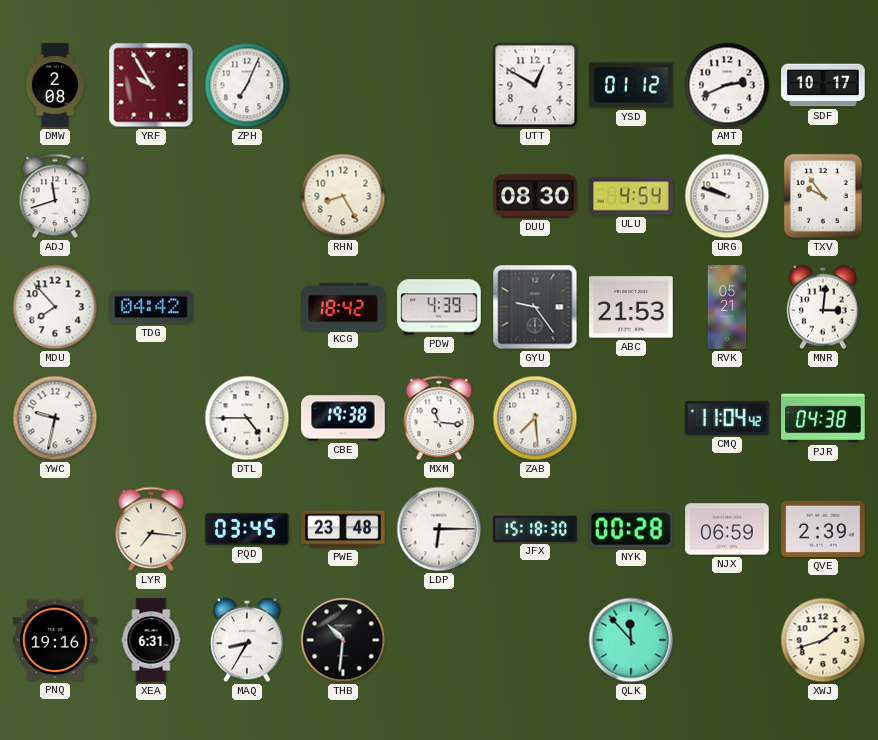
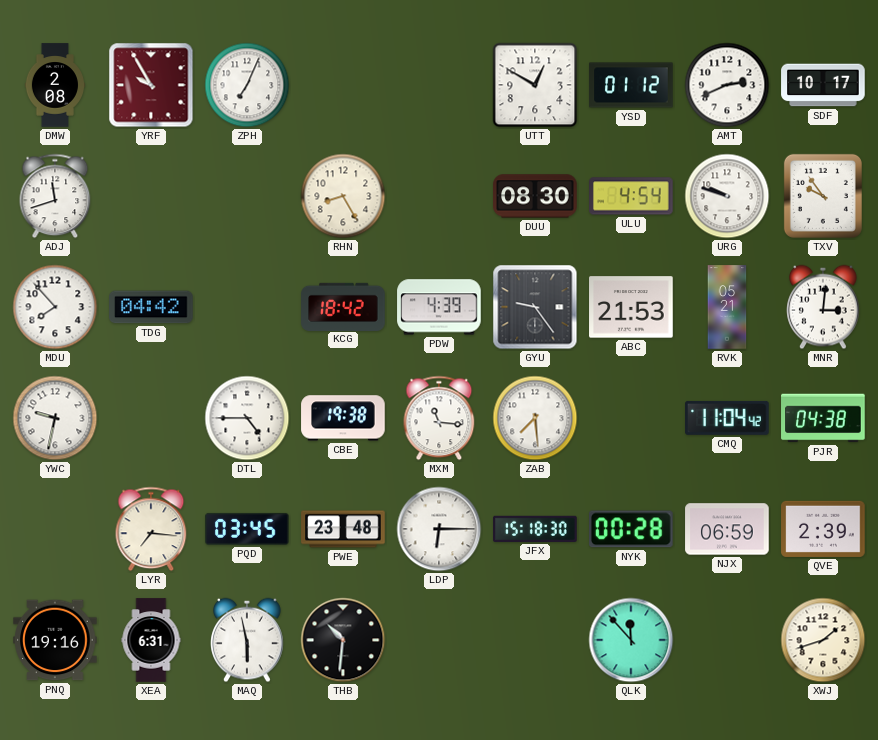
MAQ: 8:35 -> 5:58
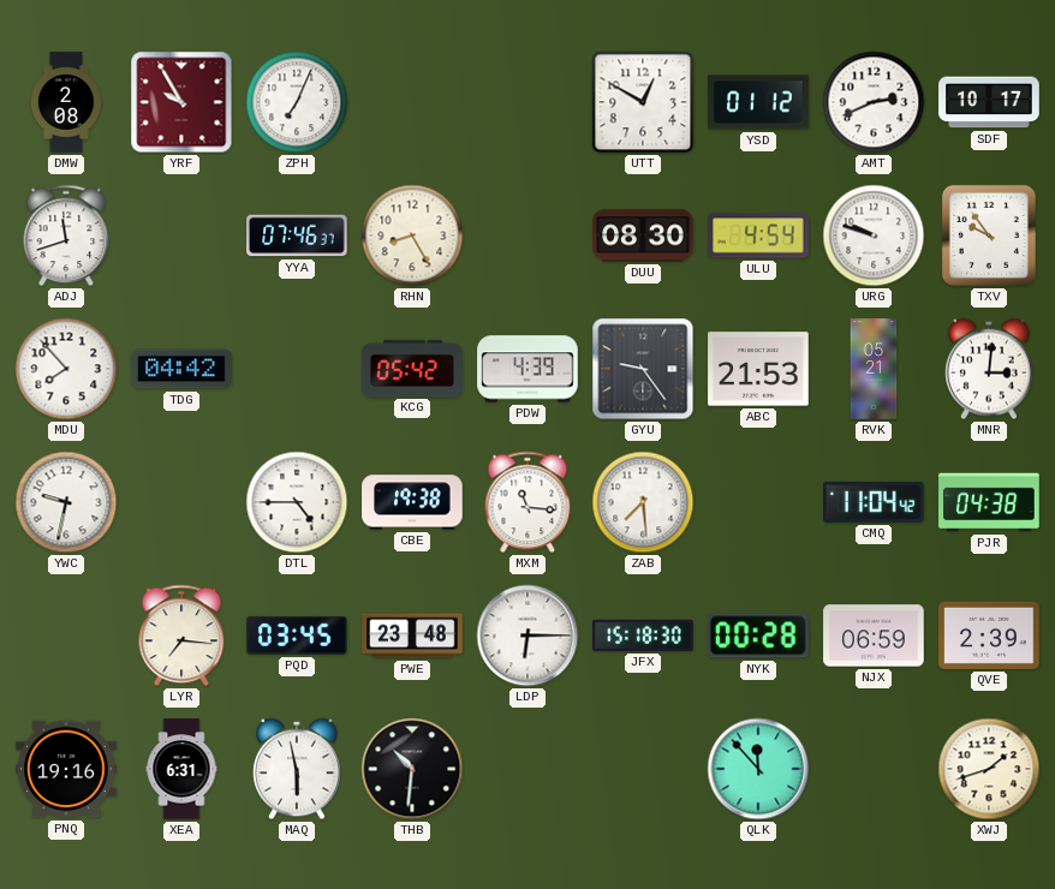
YYA: none -> 07:46
KCG: 18:42 -> 05:42
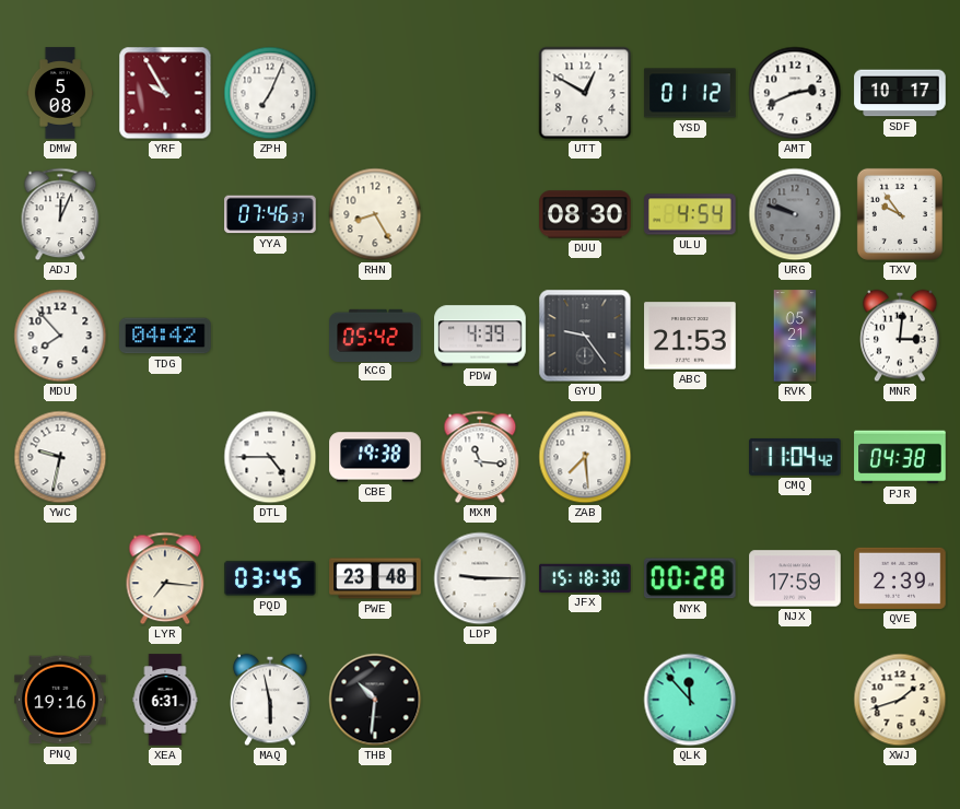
DMW: 2:08 -> 5:08
ADJ: 11:42 -> 12:04
URG dial: white -> grey
LDP: 6:15 -> 9:15
NJX: 06:59 -> 17:59
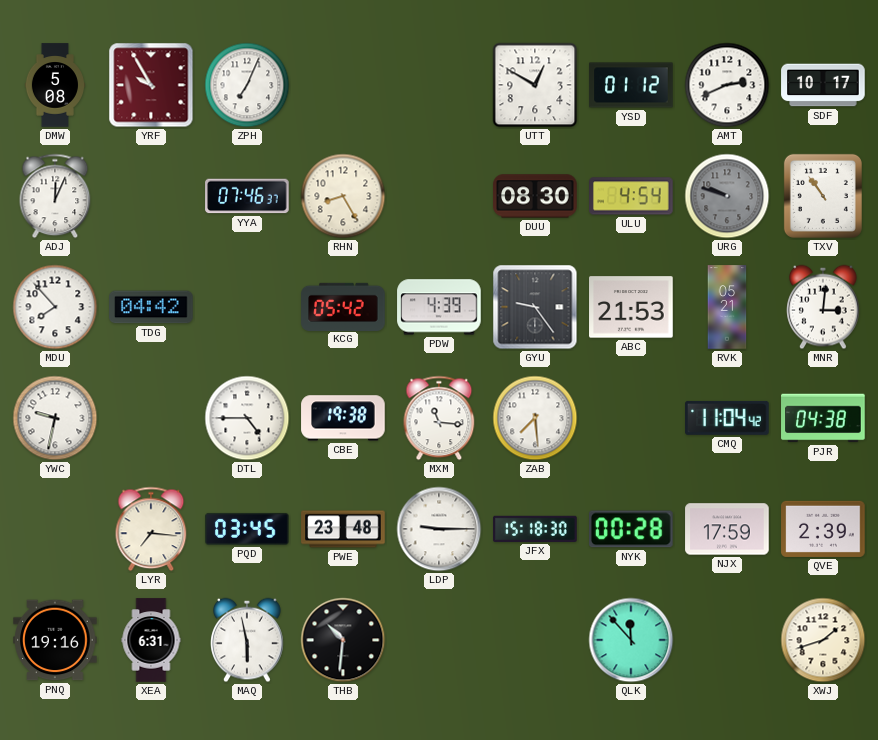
TXV: 9:54 -> 10:54
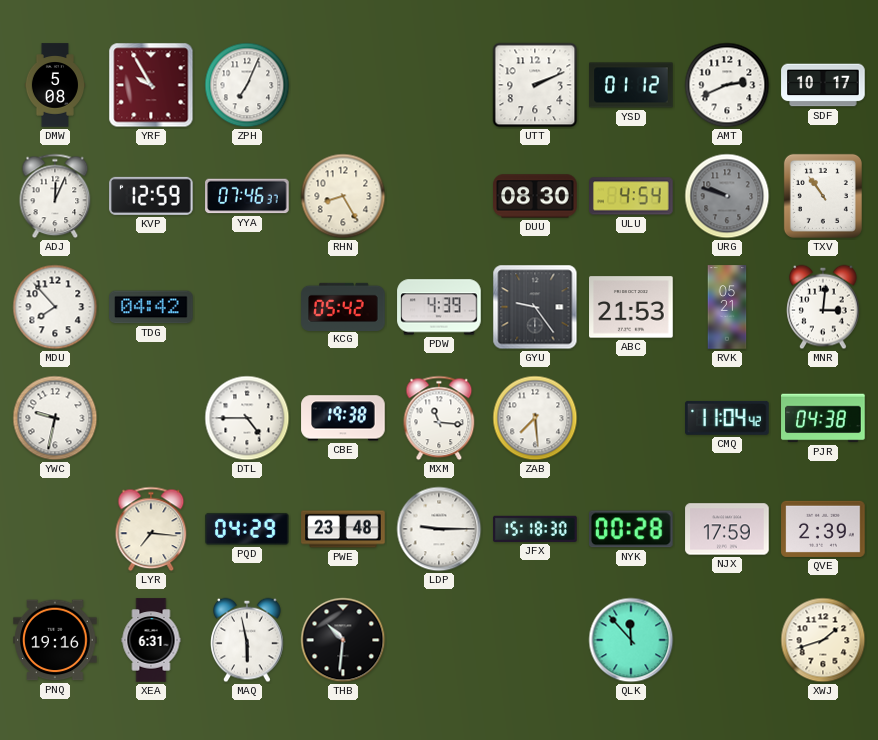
UTT: 12:50 -> 2:11
KVP: none -> 12:59
PQD: 03:45 -> 04:29
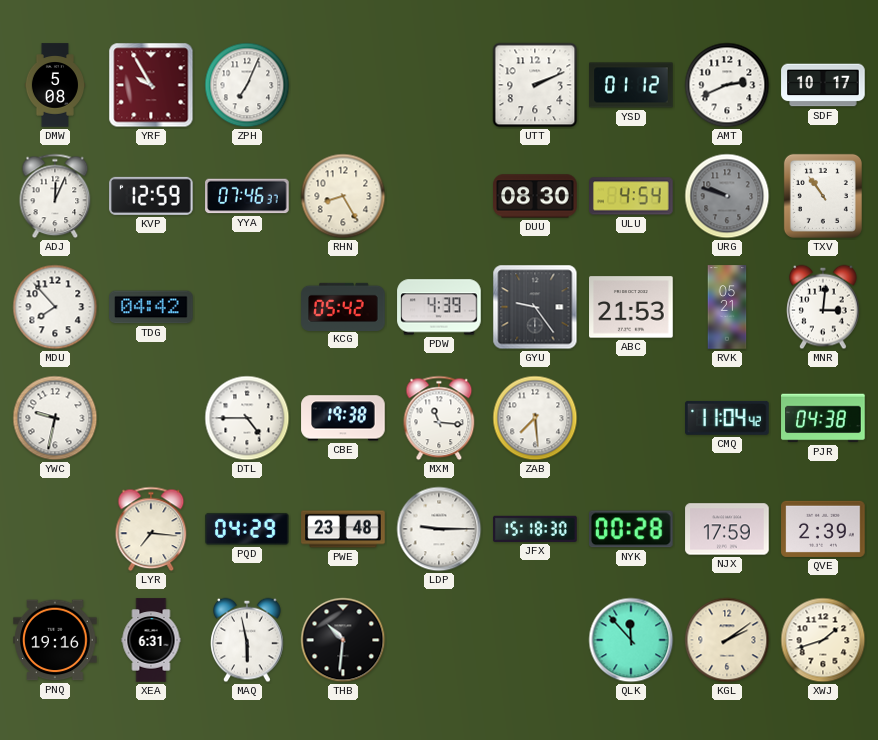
KGL: none -> 2:09
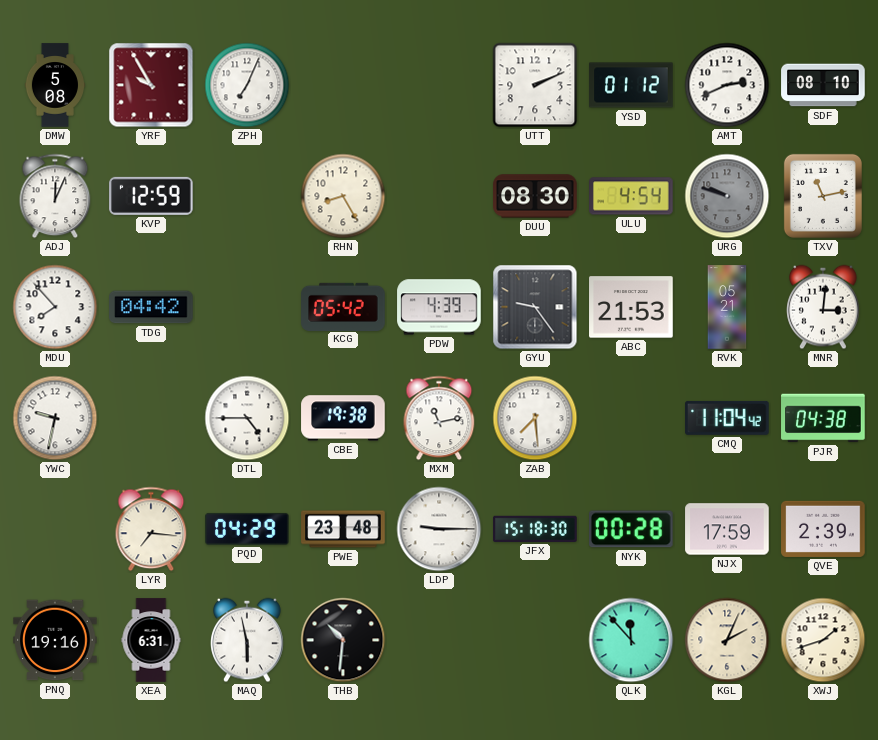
SDF: 10:17 -> 08:10
YYA: 07:46 -> none
TXV: 10:54 -> 11:13
MXM: 11:16 -> 11:13
KGL: 2:09 -> 2:04
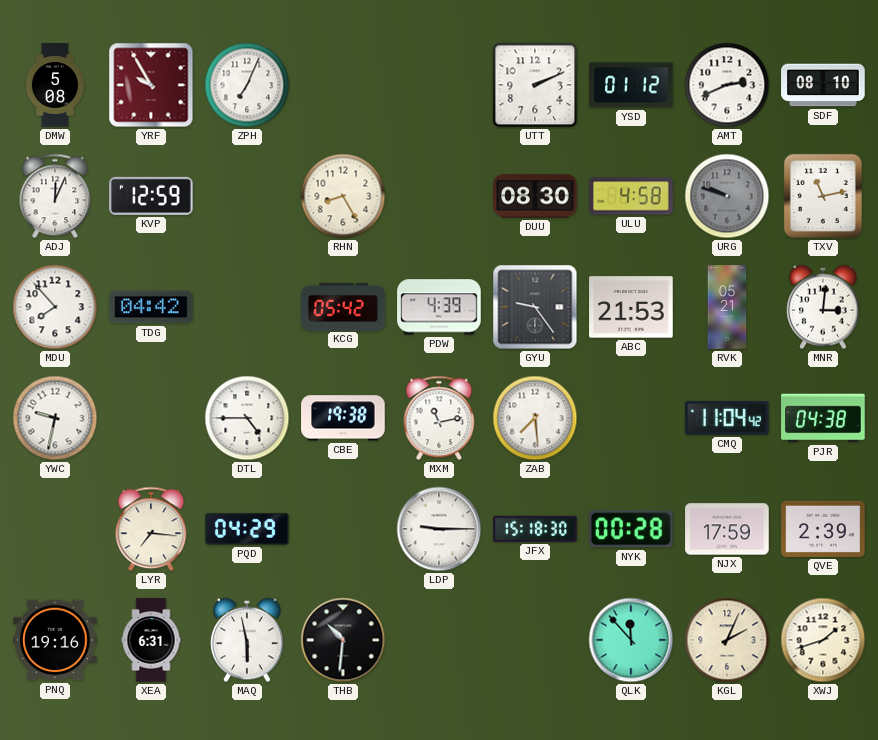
ULU: 4:54 -> 4:58
PWE: 23:48 -> none
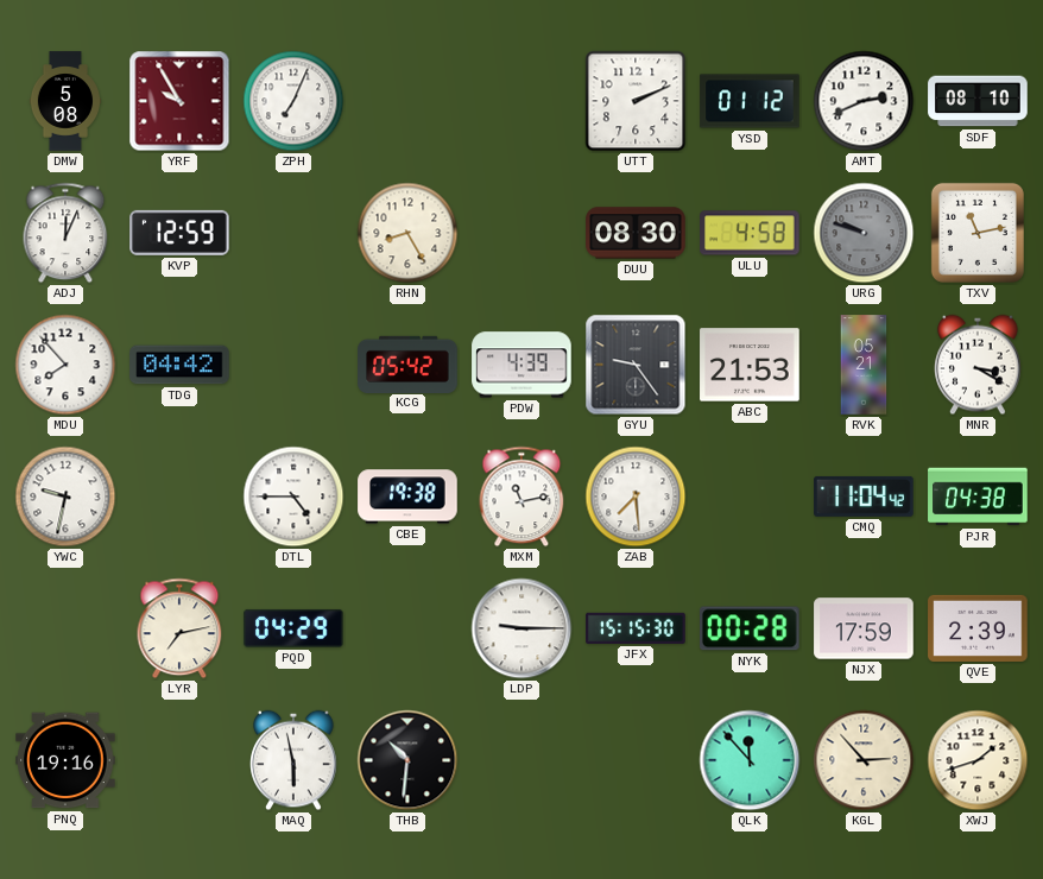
MNR: 3:01 -> 3:20
LYR: 7:16 -> 7:13
JFX: 15:18 -> 15:15
XEA: 6:31 -> none
KGL: 2:04 -> 2:53
